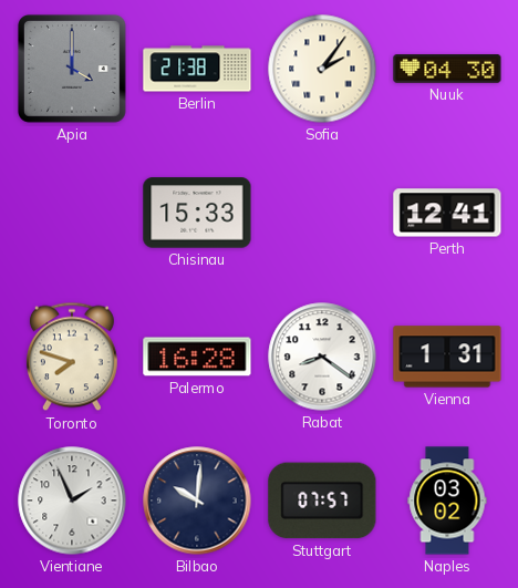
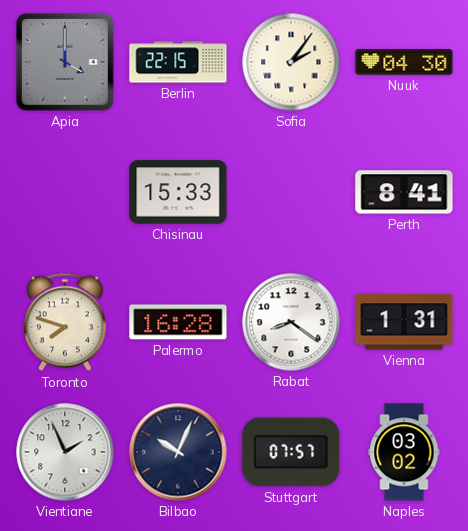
Berlin: 21:38 -> 22:15
Perth: 12:41 -> 8:41
Bilbao: 10:01 -> 10:04
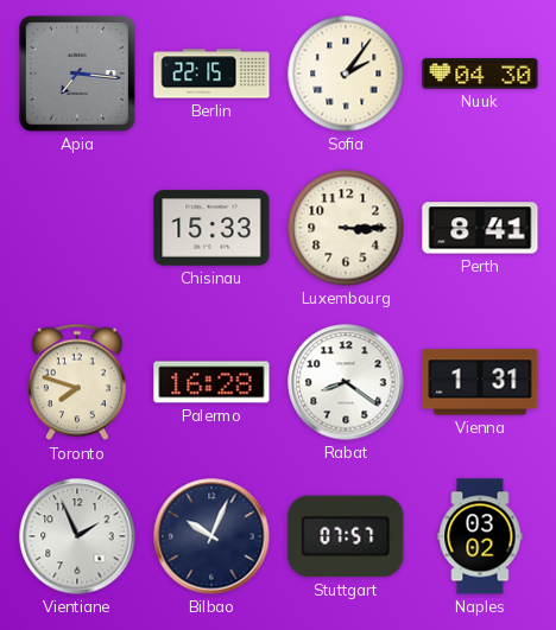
Apia: 4:00 -> 7:16
Luxembourg: none -> 3:15
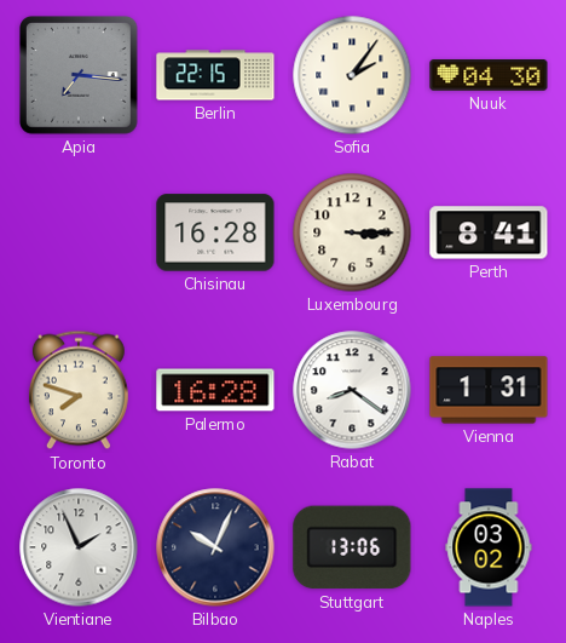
Chisinau: 15:33 -> 16:28
Stuttgart: 07:57 -> 13:06
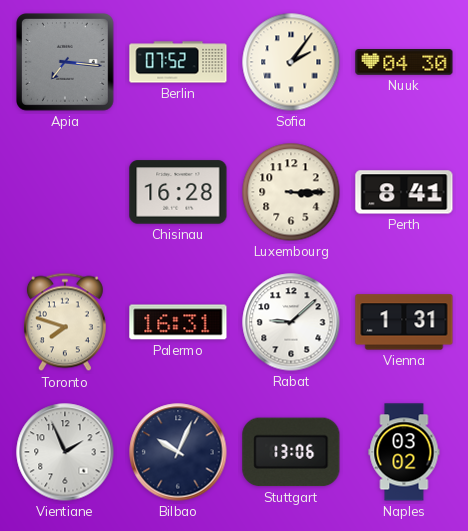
Berlin: 22:15 -> 07:52
Palermo: 16:28 -> 16:31
Rabat: 8:21 -> 9:08
